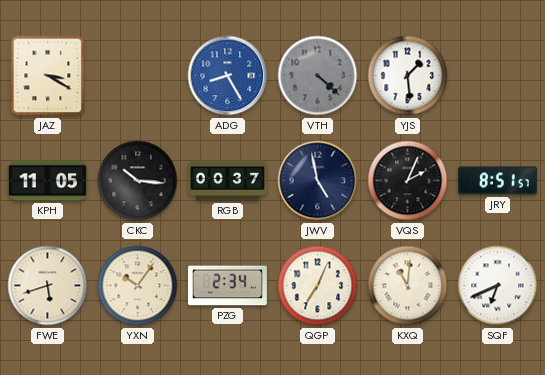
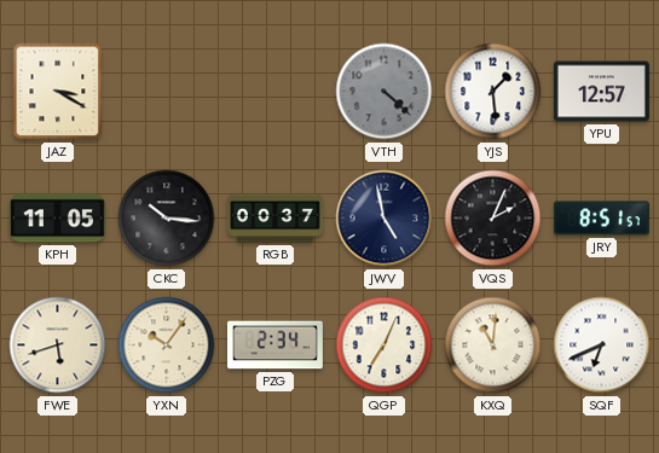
ADG: 8:25 -> none
YPU: none -> 12:57
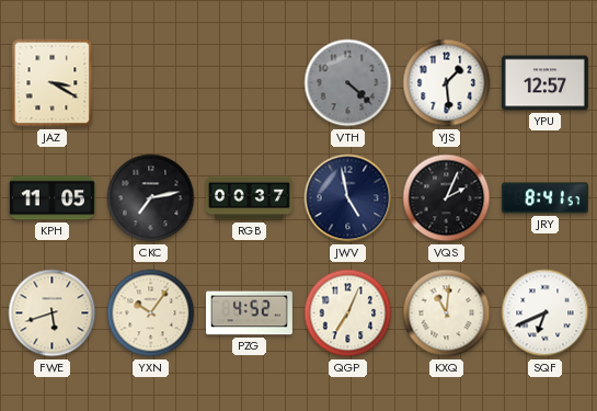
CKC: 10:16 -> 7:13
JRY: 8:51 -> 8:41
PZG: 2:34 -> 4:52
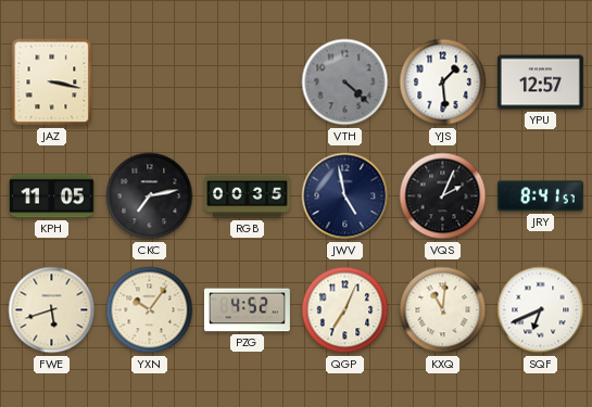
JAZ: 3:20 -> 3:17
RGB: 00:37 -> 00:35
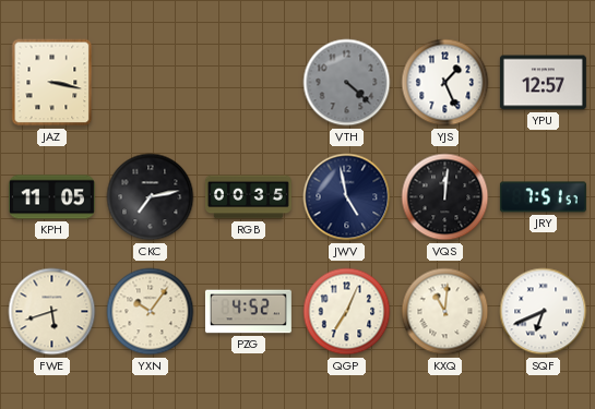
YJS: 1:29 -> 1:26
VQS: 2:04 -> 12:01
JRY: 8:41 -> 7:51
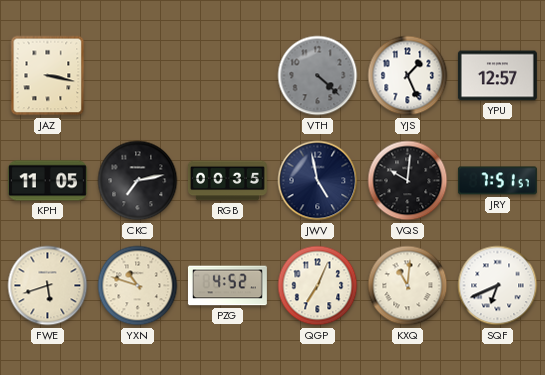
VQS: 12:01 -> 10:01
YXN: 10:06 -> 10:48
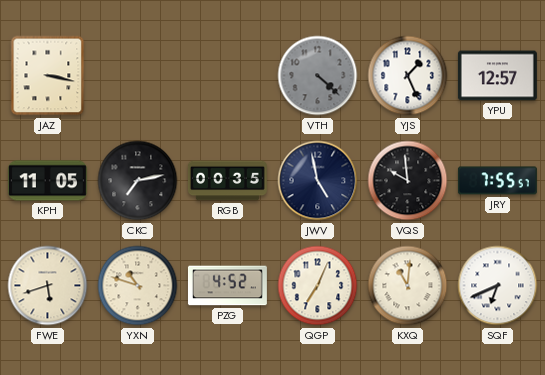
VQS: 10:01 -> 9:59
JRY: 7:51 -> 7:55
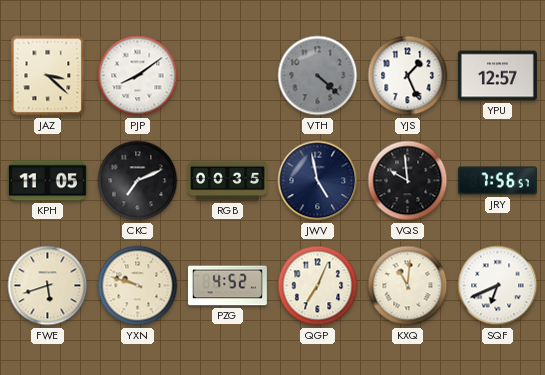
JAZ: 3:17 -> 3:22
PJP: none -> 8:09
CKC: 7:13 -> 7:11
JRY: 7:55 -> 7:56
YXN: 10:48 -> 9:48
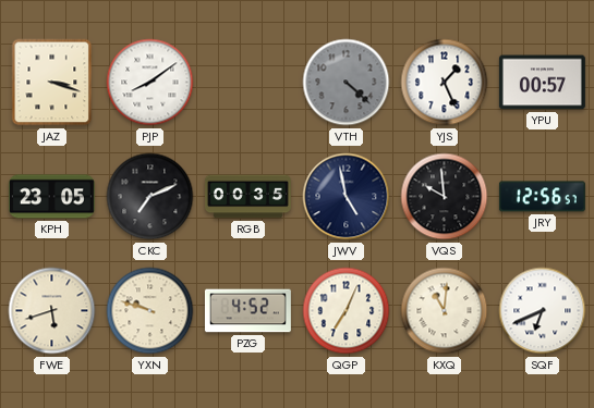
JAZ: 3:22 -> 3:18
YPU: 12:57 -> 00:57
KPH: 11:05 -> 23:05
JRY: 7:56 -> 12:56
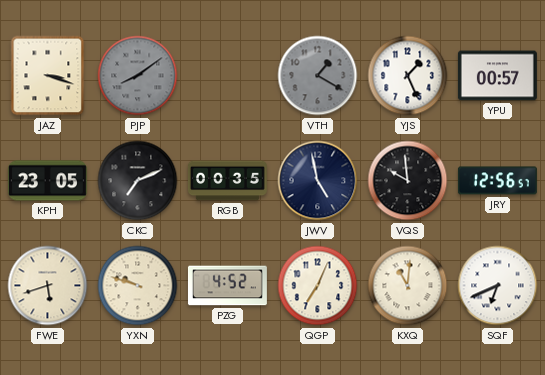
PJP dial: white -> grey
VTH: 4:22 -> 1:20
